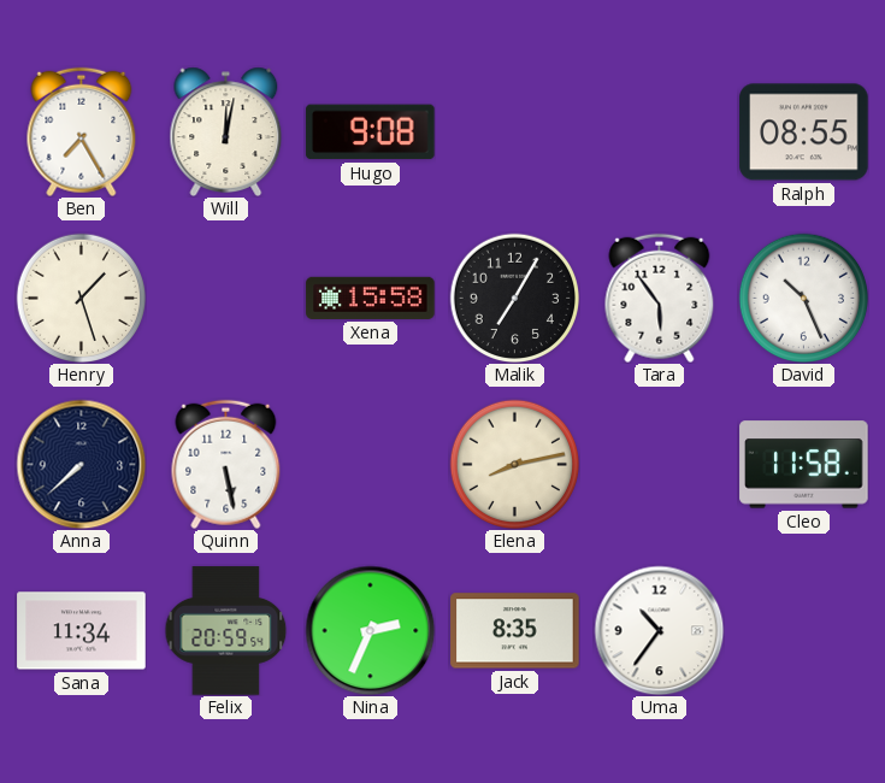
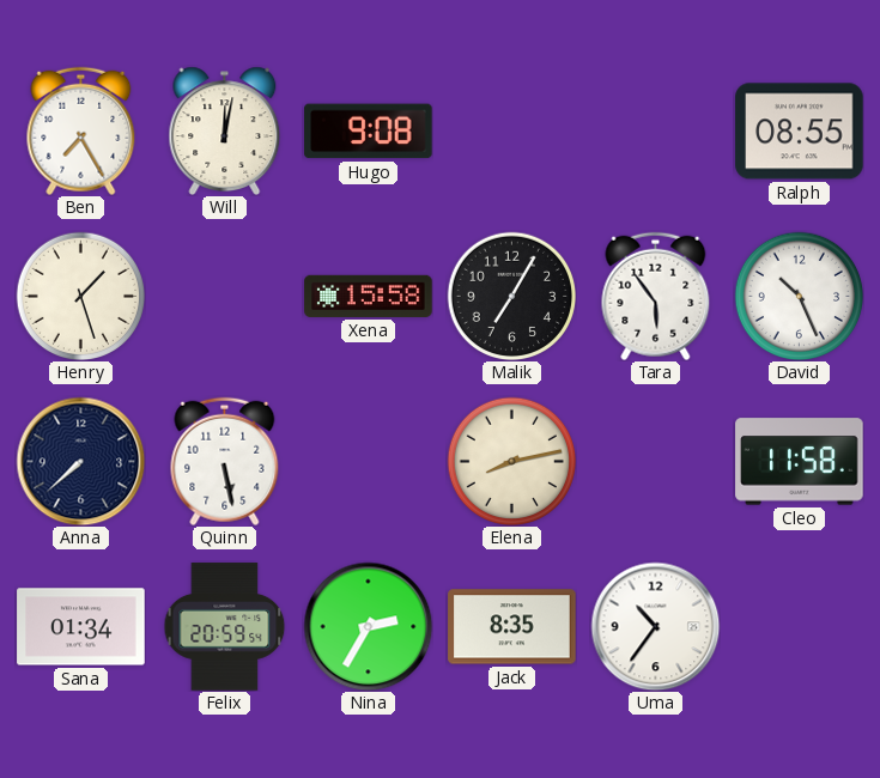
Sana: 11:34 -> 01:34
Nina: 2:34 -> 2:35
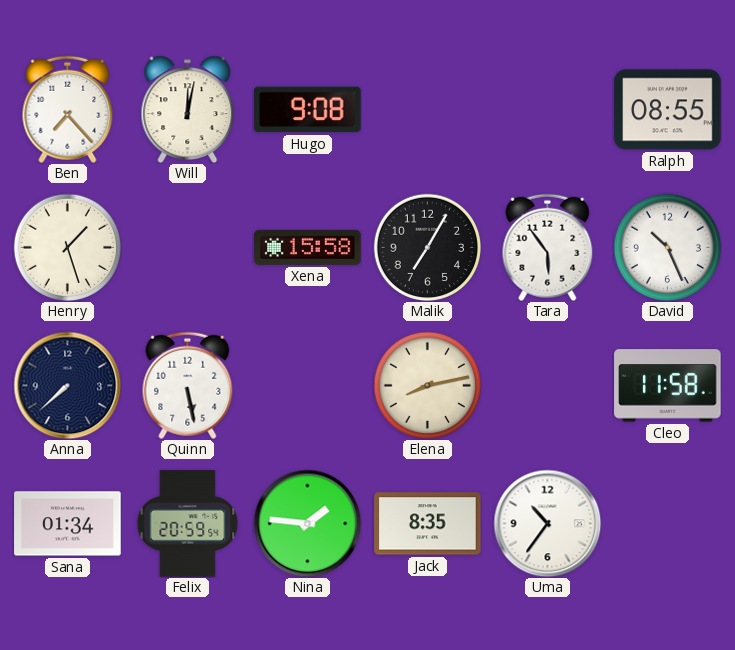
Ben: 7:25 -> 7:23
Nina: 2:35 -> 1:46
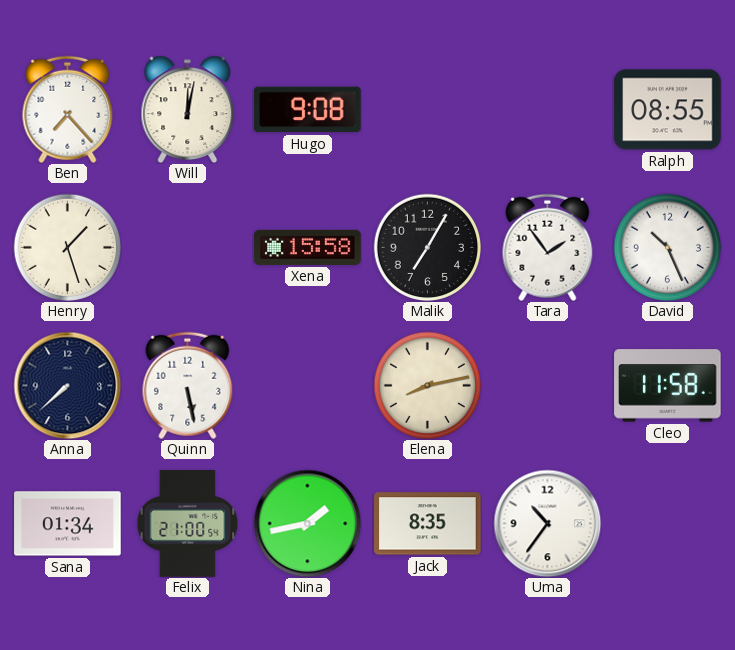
Tara: 5:54 -> 1:54
Felix: 20:59 -> 21:00
Nina: 1:46 -> 1:43
